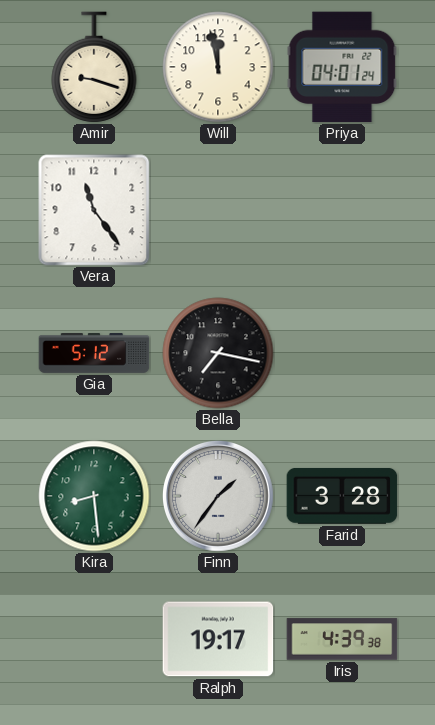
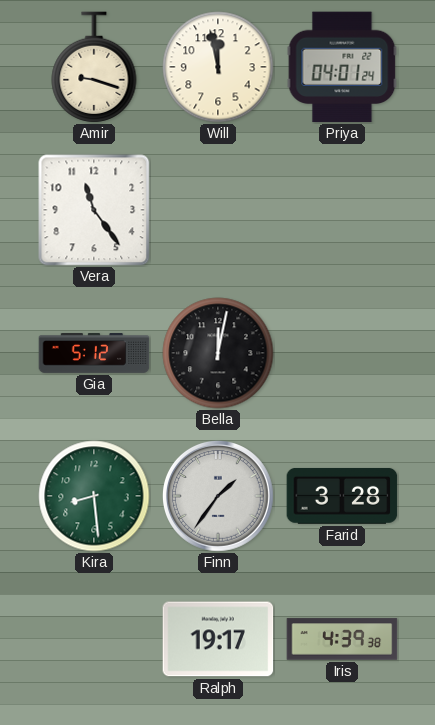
Bella: 7:17 -> 12:02
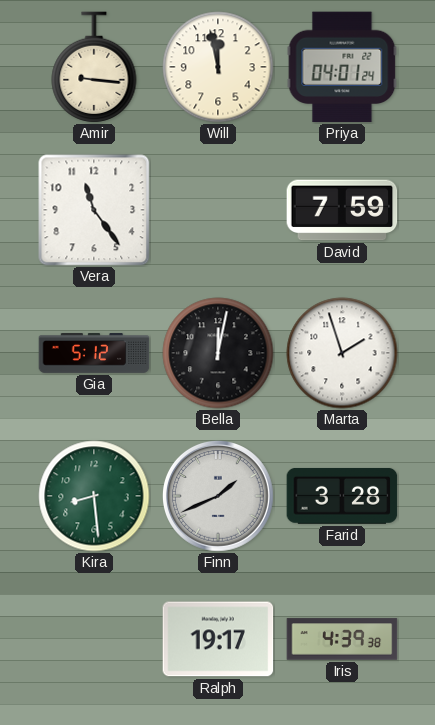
Amir: 9:18 -> 9:16
David: none -> 7:59
Marta: none -> 1:57
Finn: 1:36 -> 1:41
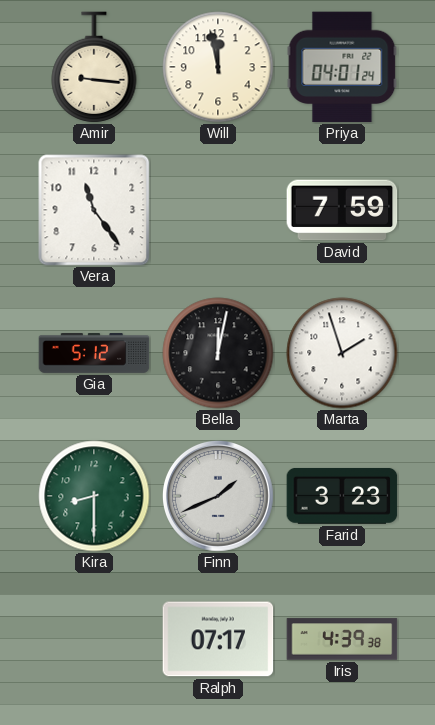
Kira: 8:29 -> 8:30
Farid: 3:28 -> 3:23
Ralph: 19:17 -> 07:17
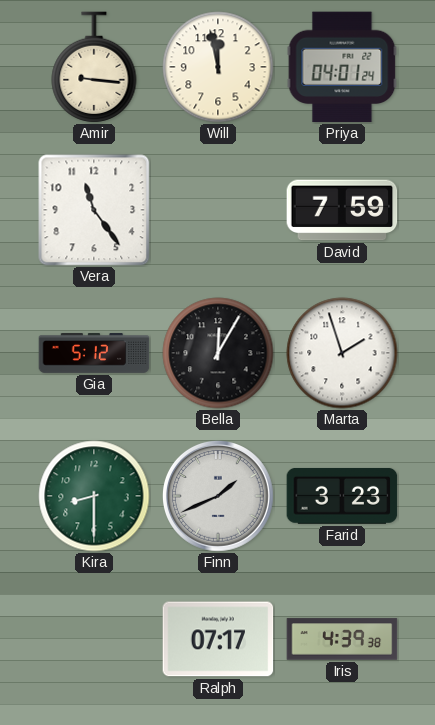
Bella: 12:02 -> 12:05
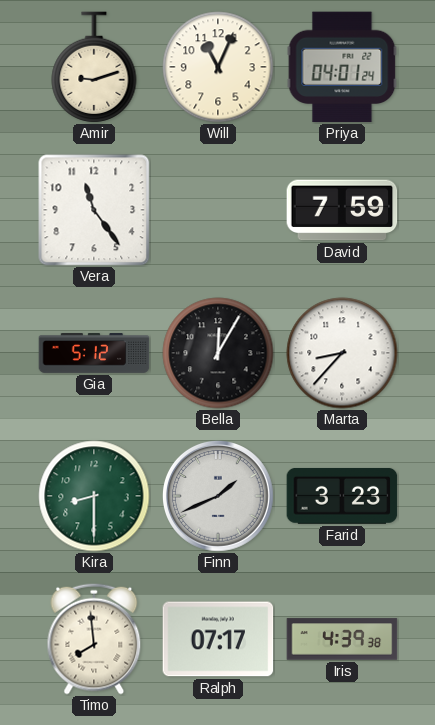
Amir: 9:16 -> 9:12
Will: 11:58 -> 11:04
Marta: 1:57 -> 8:37
Timo: none -> 7:59
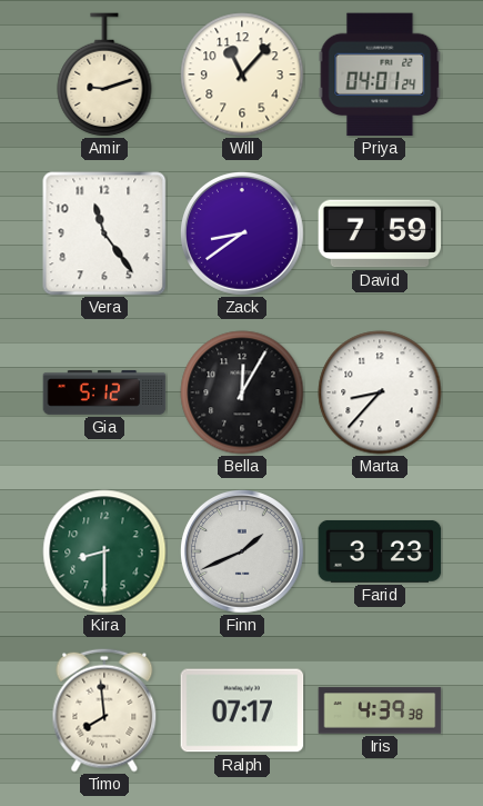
Will: 11:04 -> 11:07
Zack: none -> 8:39
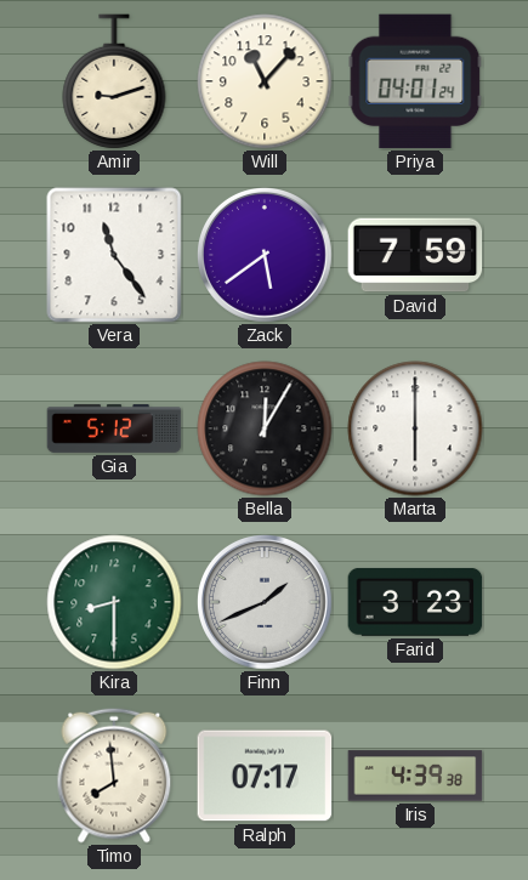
Zack: 8:39 -> 5:39
Marta: 8:37 -> 6:00
